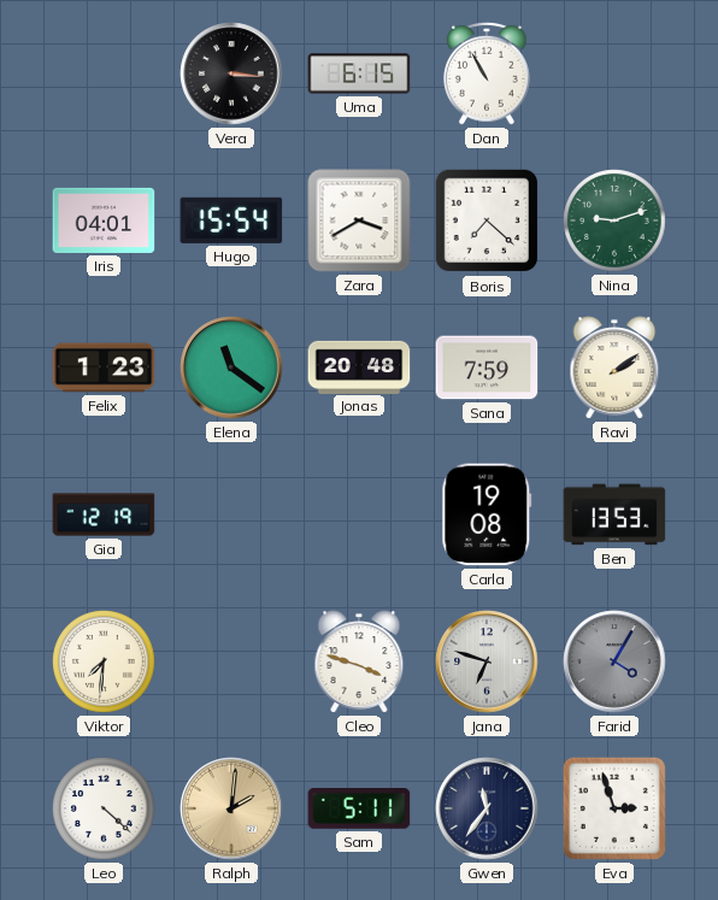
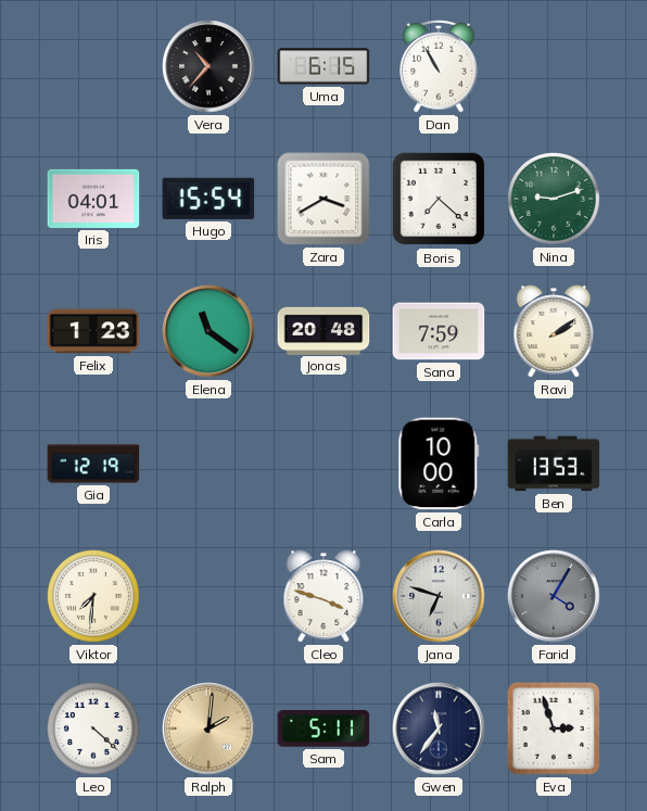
Vera: 3:16 -> 10:37
Carla: 19:08 -> 10:00
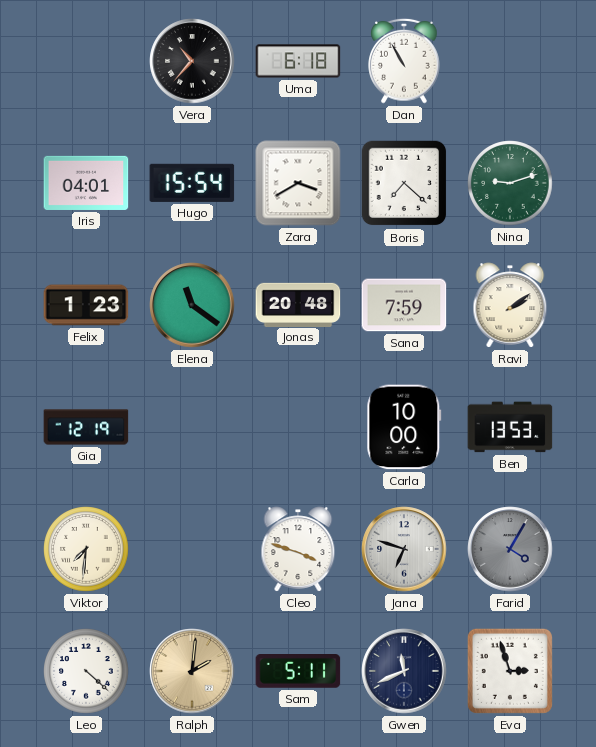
Uma: 6:15 -> 6:18
Gwen: 11:36 -> 11:41
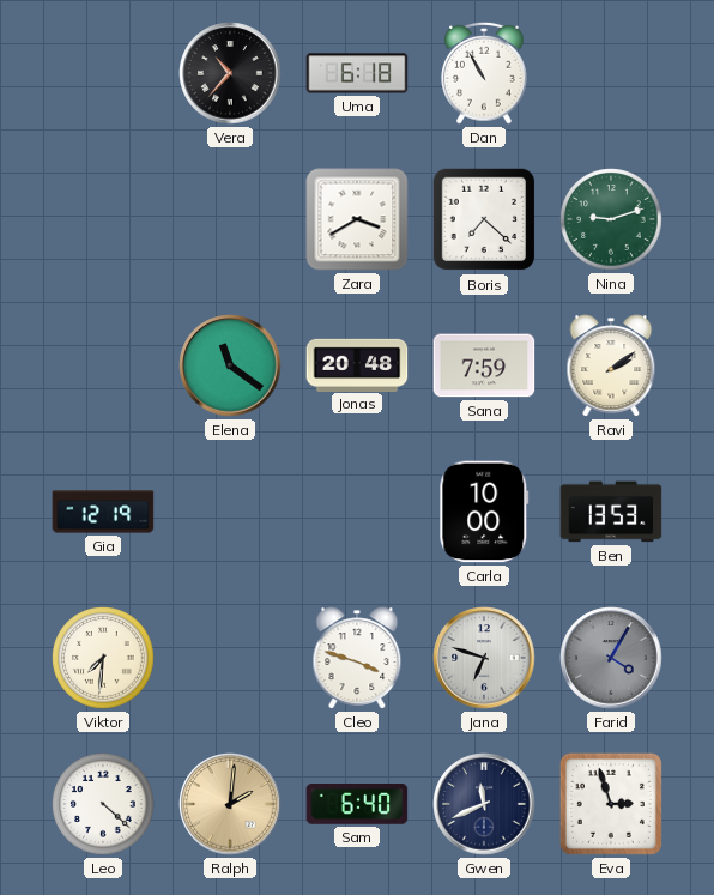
Iris: 04:01 -> none
Hugo: 15:54 -> none
Felix: 1:23 -> none
Sam: 5:11 -> 6:40
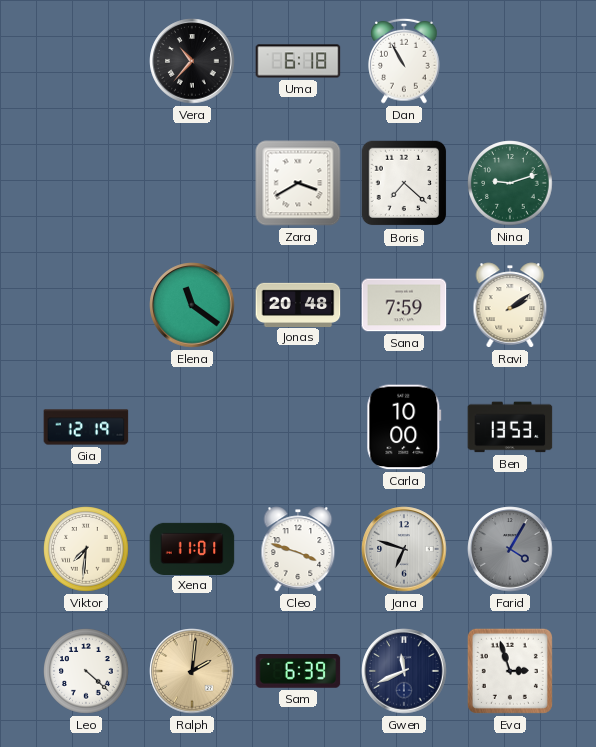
Xena: none -> 11:01
Sam: 6:40 -> 6:39
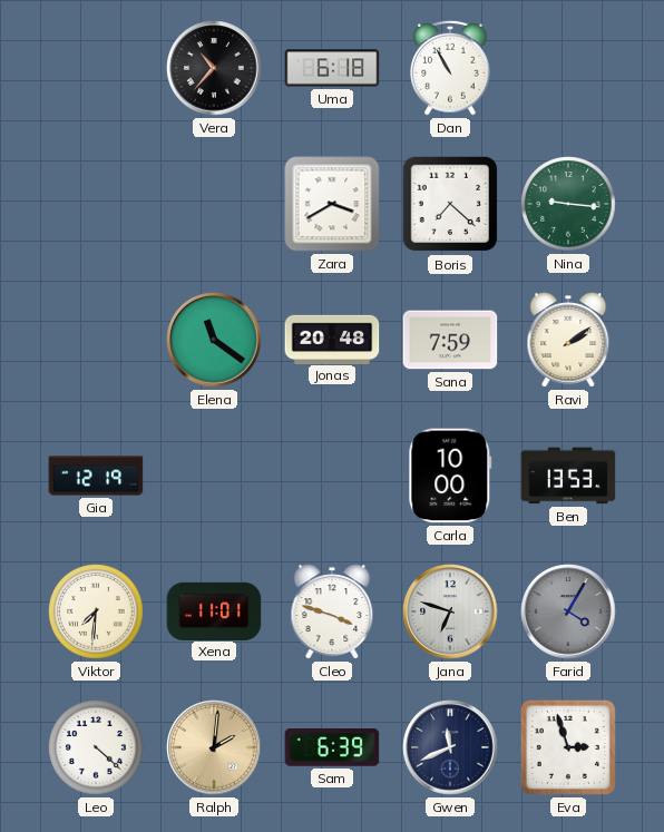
Nina: 9:12 -> 9:16
